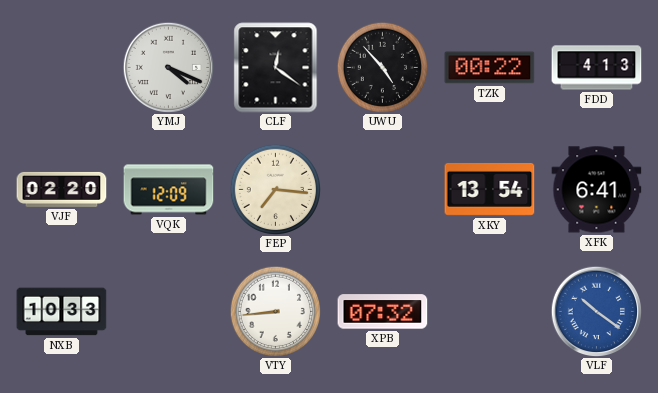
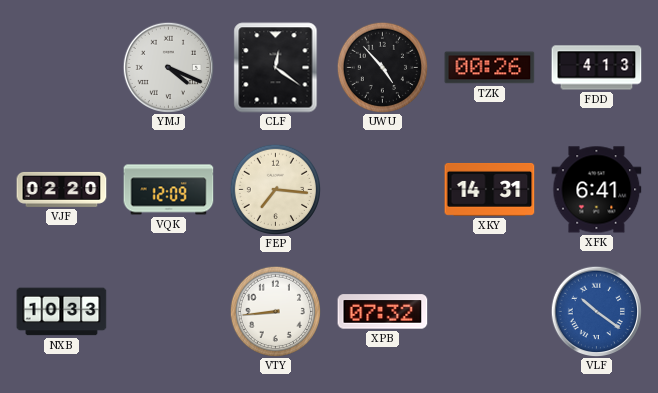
TZK: 00:22 -> 00:26
XKY: 13:54 -> 14:31
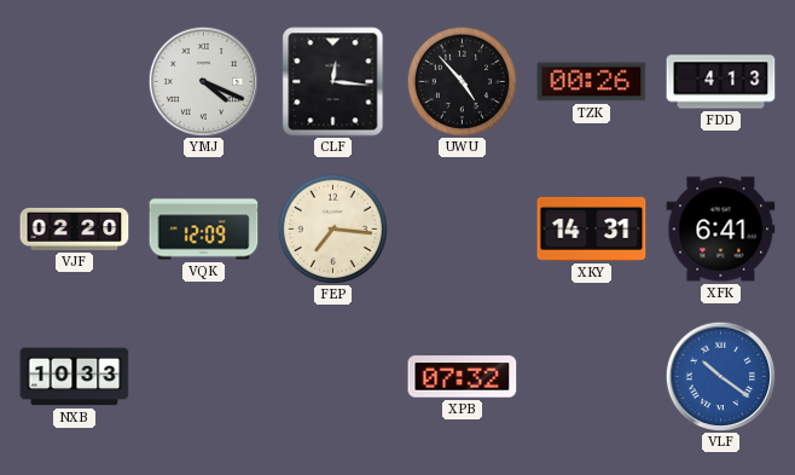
CLF: 12:21 -> 12:16
VTY: 8:44 -> none
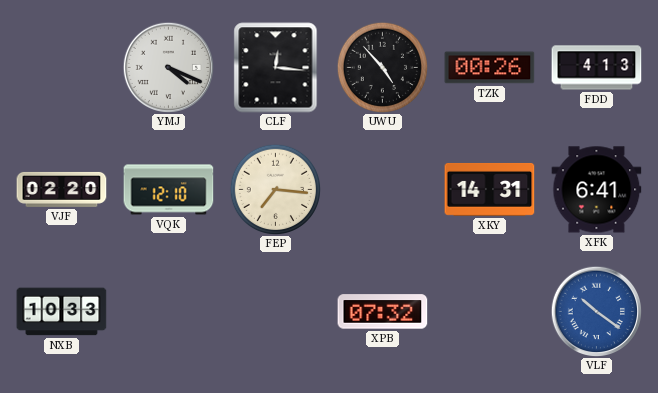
VQK: 12:09 -> 12:10
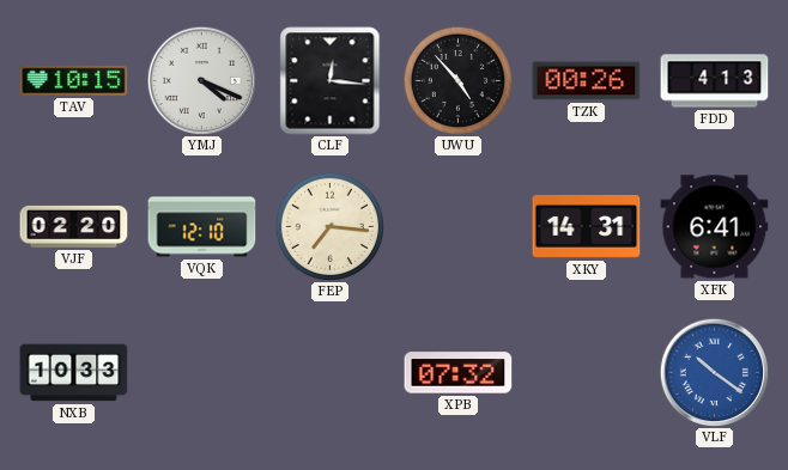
TAV: none -> 10:15
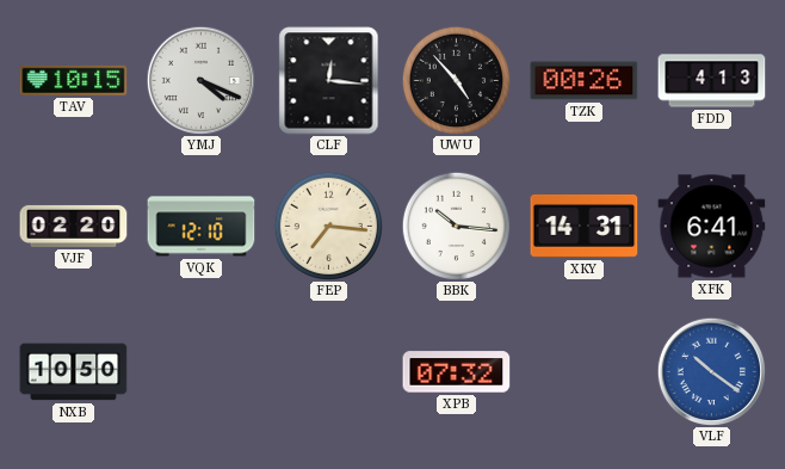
BBK: none -> 10:16
NXB: 10:33 -> 10:50
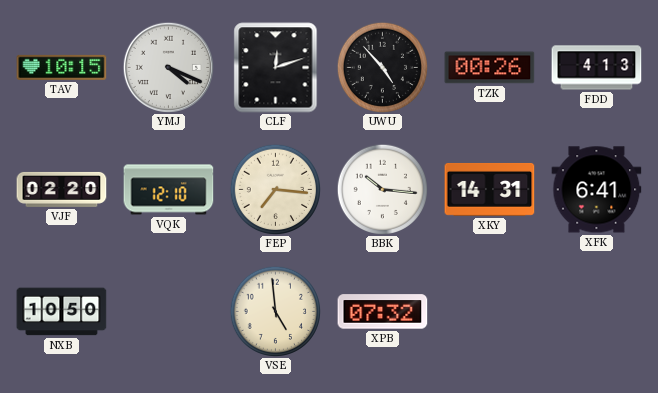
CLF: 12:16 -> 12:12
VSE: none -> 4:59
VLF: 10:21 -> none
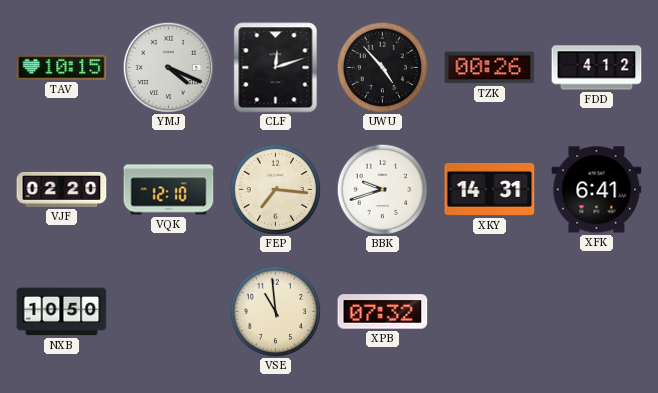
FDD: 4:13 -> 4:12
BBK: 10:16 -> 9:42
VSE: 4:59 -> 10:59
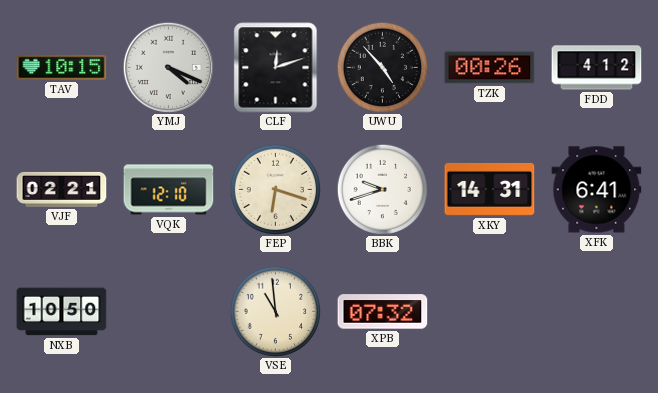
VJF: 02:20 -> 02:21
FEP: 7:16 -> 6:18
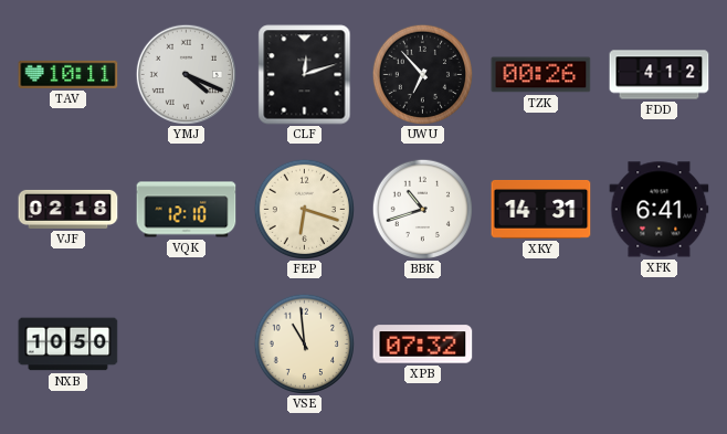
TAV: 10:15 -> 10:11
UWU: 4:53 -> 6:53
VJF: 02:21 -> 02:18
BBK: 9:42 -> 10:42
